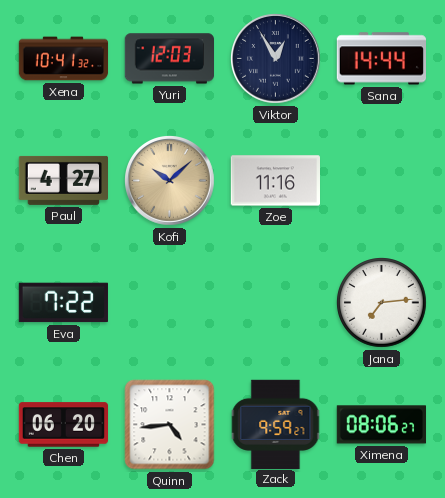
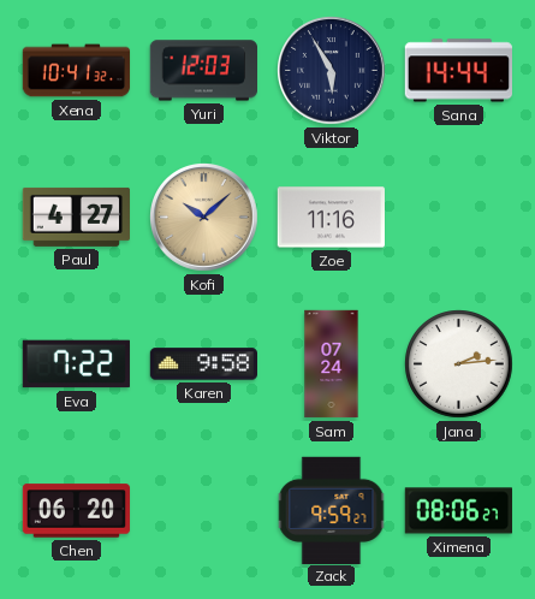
Viktor: 12:55 -> 5:55
Karen: none -> 9:58
Sam: none -> 07:24
Jana: 7:14 -> 2:14
Quinn: 4:44 -> none
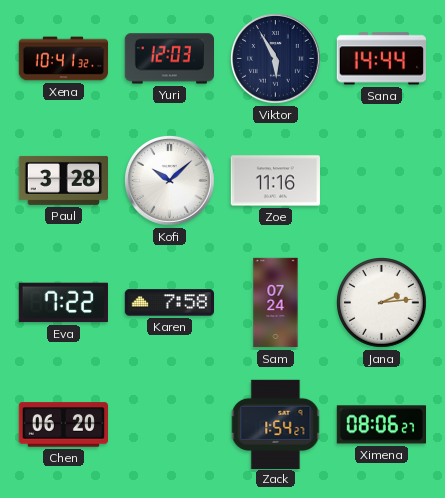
Paul: 4:27 -> 3:28
Kofi dial: champagne -> white
Karen: 9:58 -> 7:58
Zack: 9:59 -> 1:54
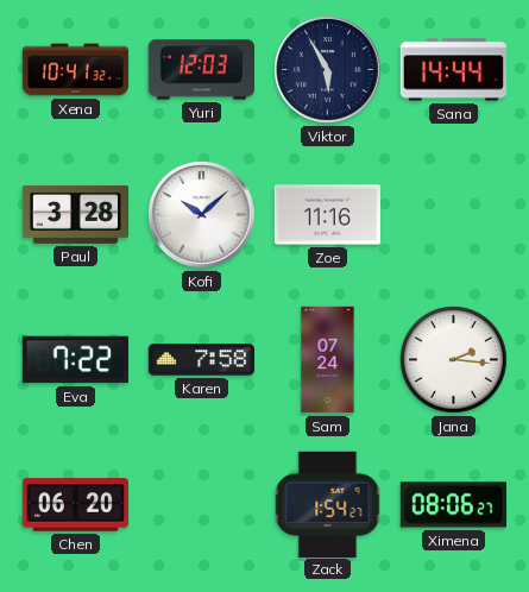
Jana: 2:14 -> 2:16
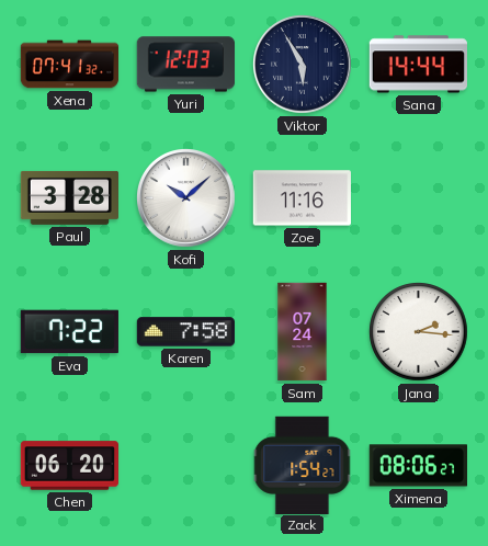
Xena: 10:41 -> 07:41
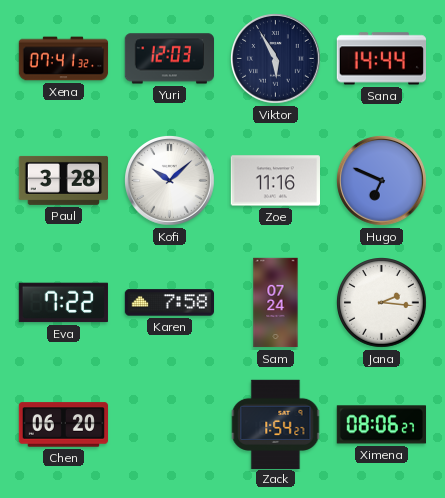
Hugo: none -> 6:49
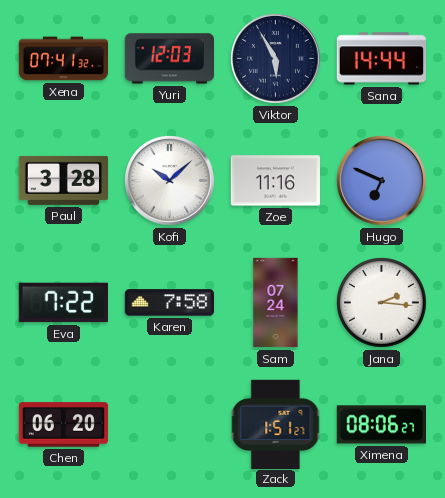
Zack: 1:54 -> 1:51
